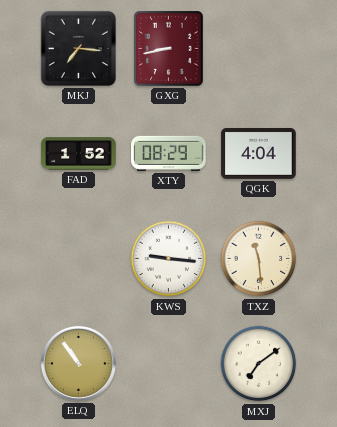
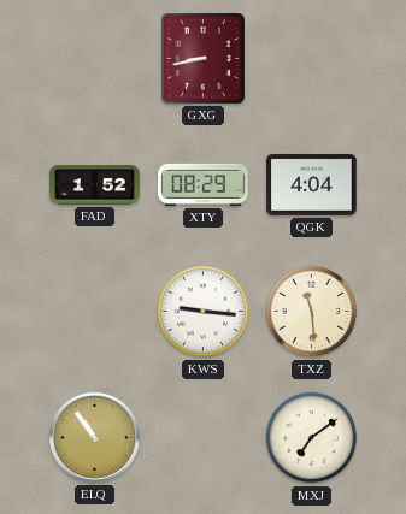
MKJ: 7:16 -> none
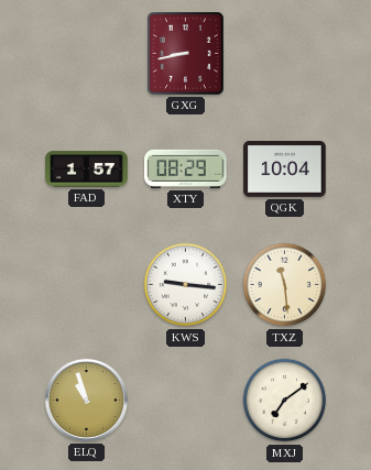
FAD: 1:52 -> 1:57
QGK: 4:04 -> 10:04
ELQ: 10:54 -> 10:57
